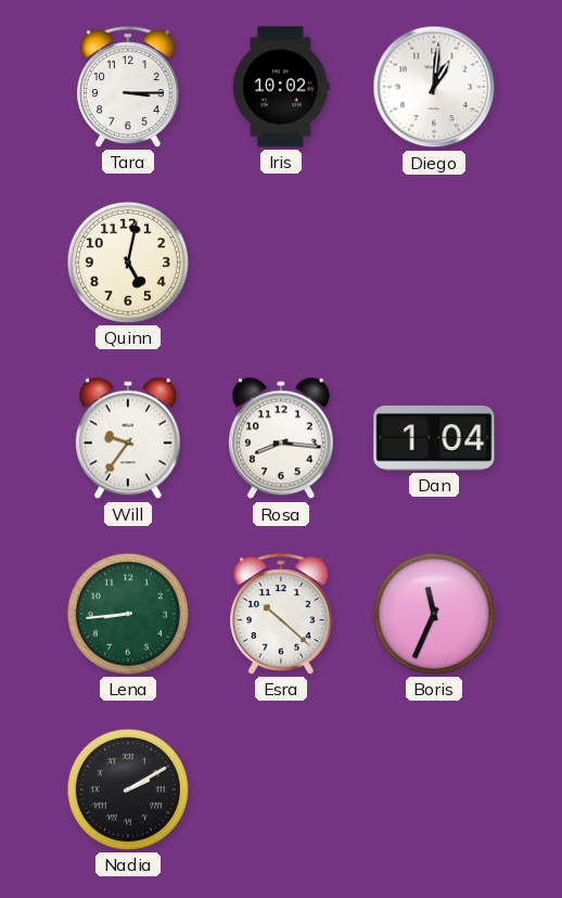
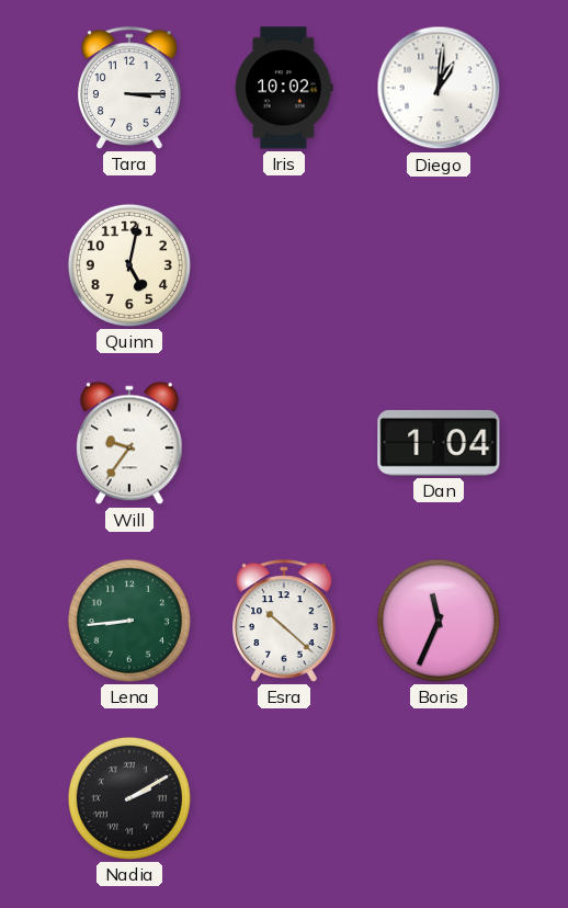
Rosa: 8:16 -> none
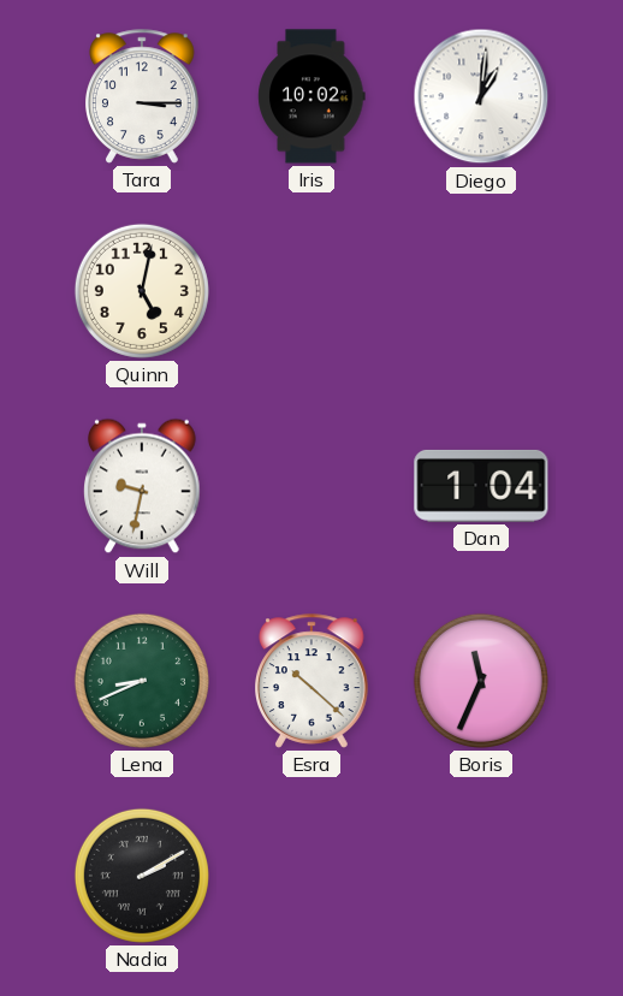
Will: 9:36 -> 9:32
Lena: 8:44 -> 8:41
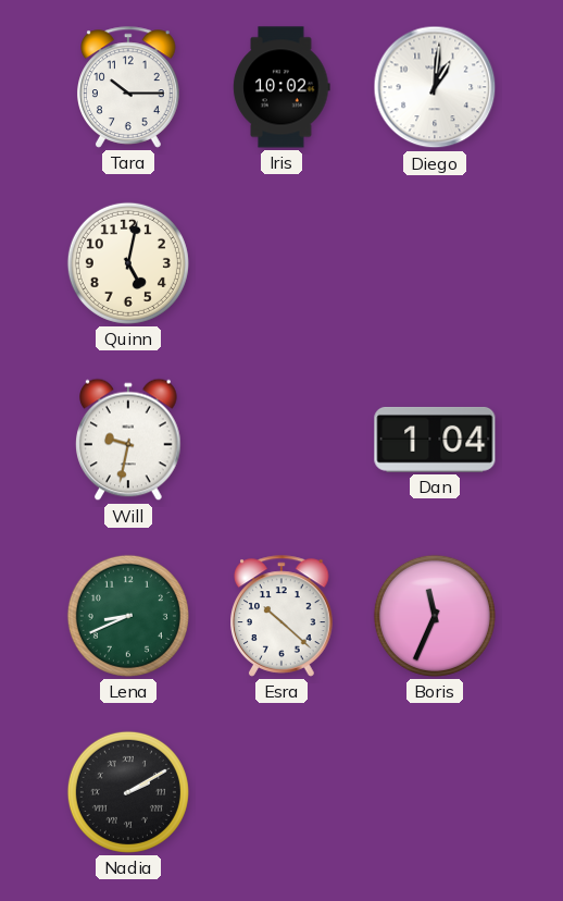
Tara: 3:15 -> 10:15
